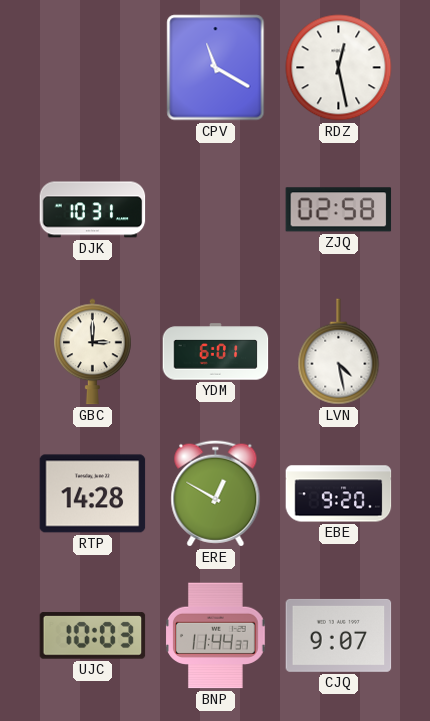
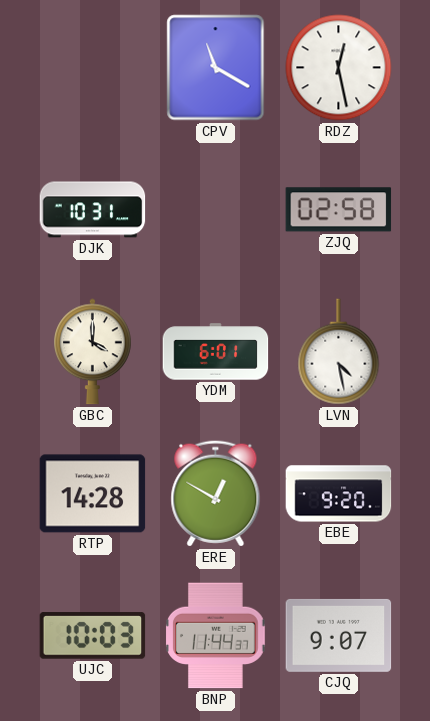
GBC: 3:00 -> 4:00
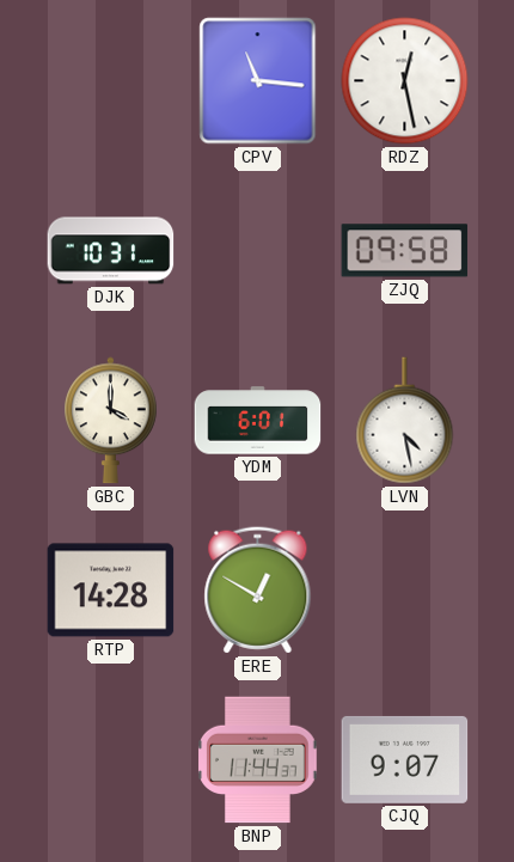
CPV: 11:20 -> 11:16
ZJQ: 02:58 -> 09:58
EBE: 9:20 -> none
UJC: 10:03 -> none
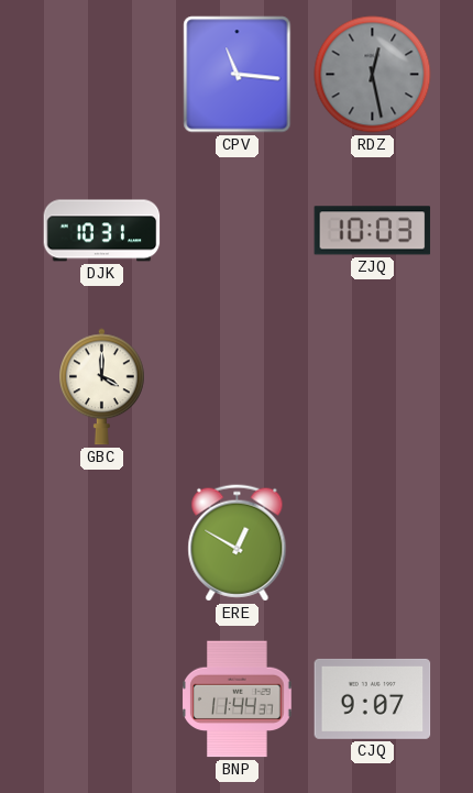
RDZ dial: white -> grey
ZJQ: 09:58 -> 10:03
YDM: 6:01 -> none
LVN: 4:28 -> none
RTP: 14:28 -> none
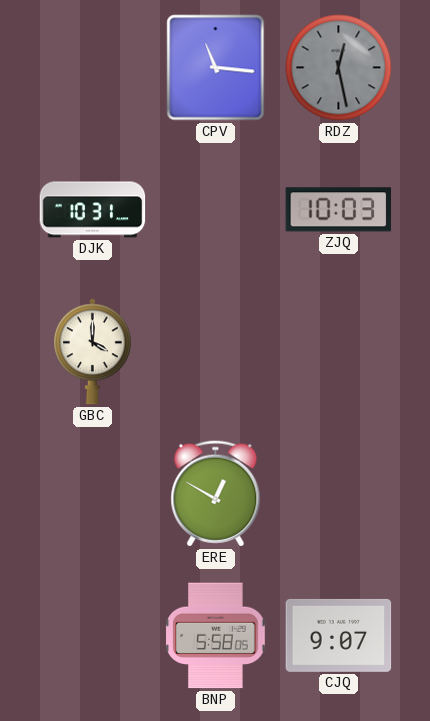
BNP: 11:44 -> 5:58
